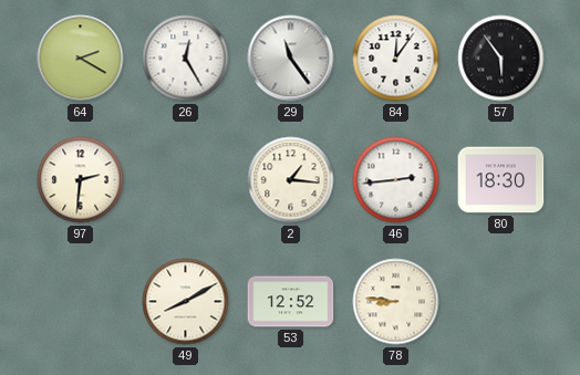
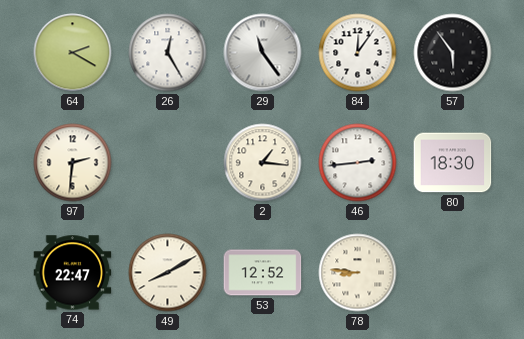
74: none -> 22:47
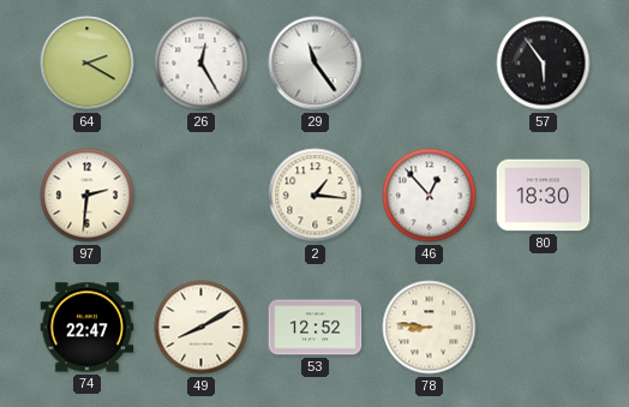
84: 12:06 -> none
46: 2:44 -> 12:53
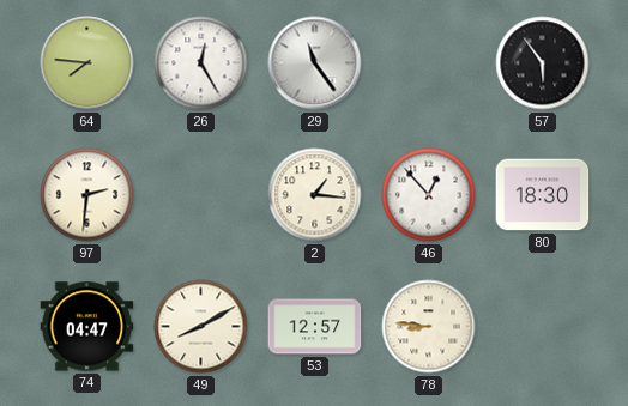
64: 2:20 -> 7:46
74: 22:47 -> 04:47
53: 12:52 -> 12:57
